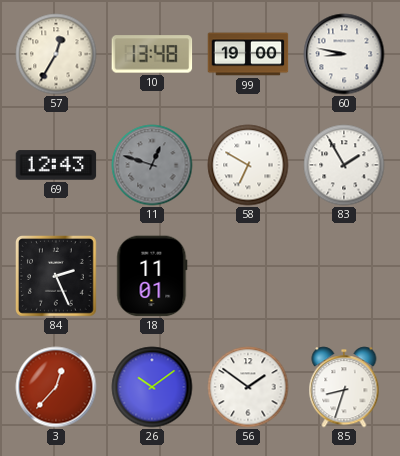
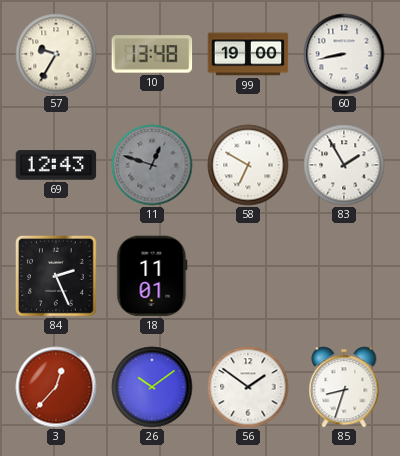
57: 12:35 -> 9:35
60: 8:47 -> 8:43
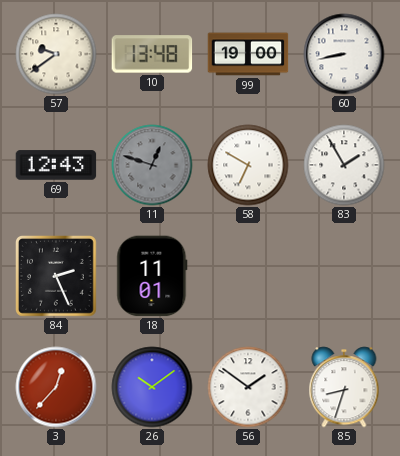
57: 9:35 -> 9:39
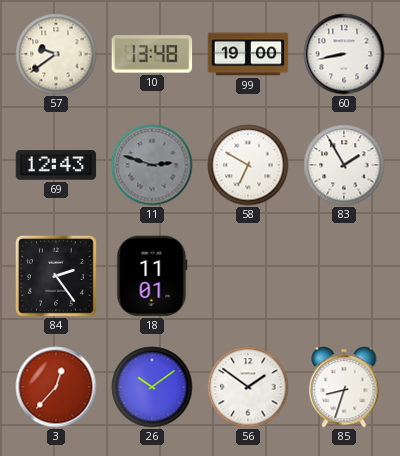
11: 12:48 -> 2:48
84: 2:26 -> 2:24
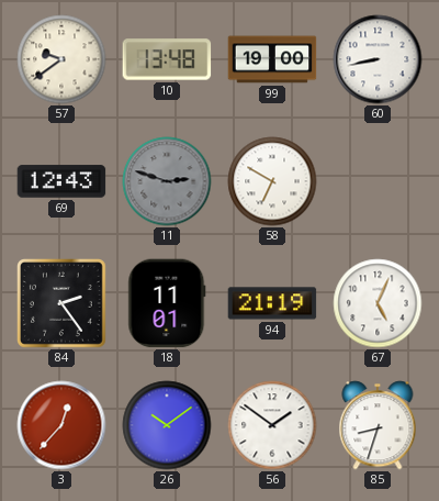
83: 1:55 -> none
94: none -> 21:19
67: none -> 5:04
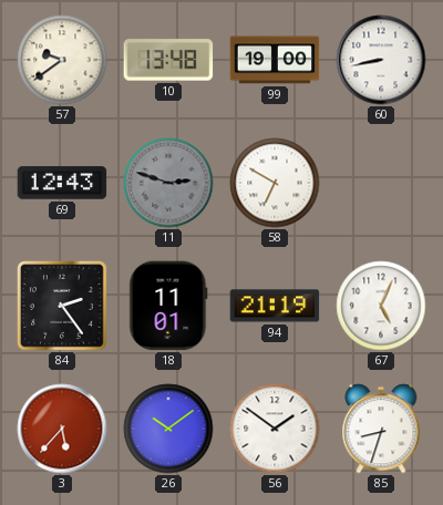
3: 12:37 -> 5:37
